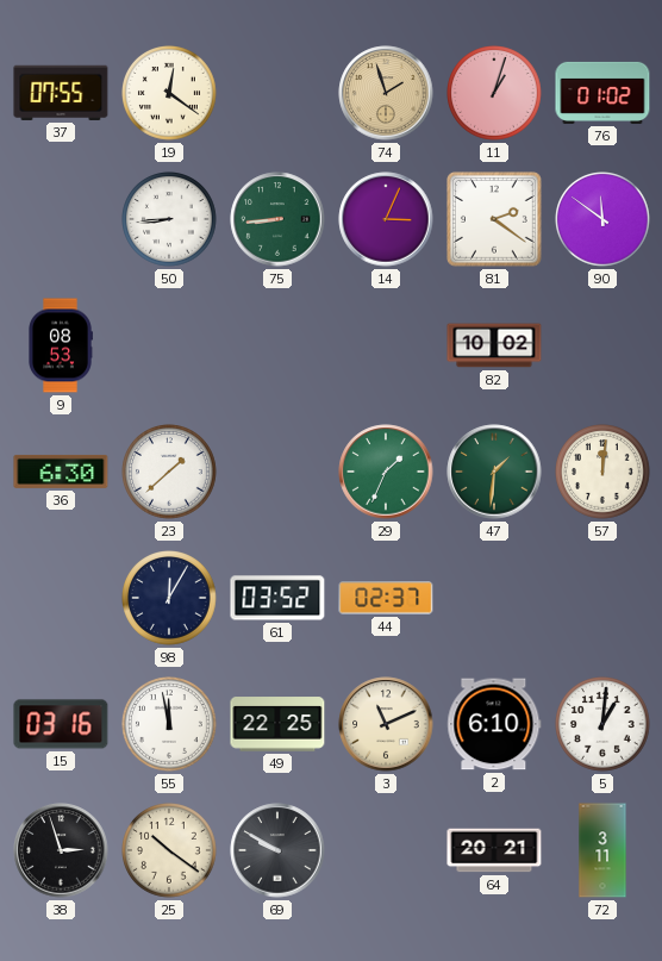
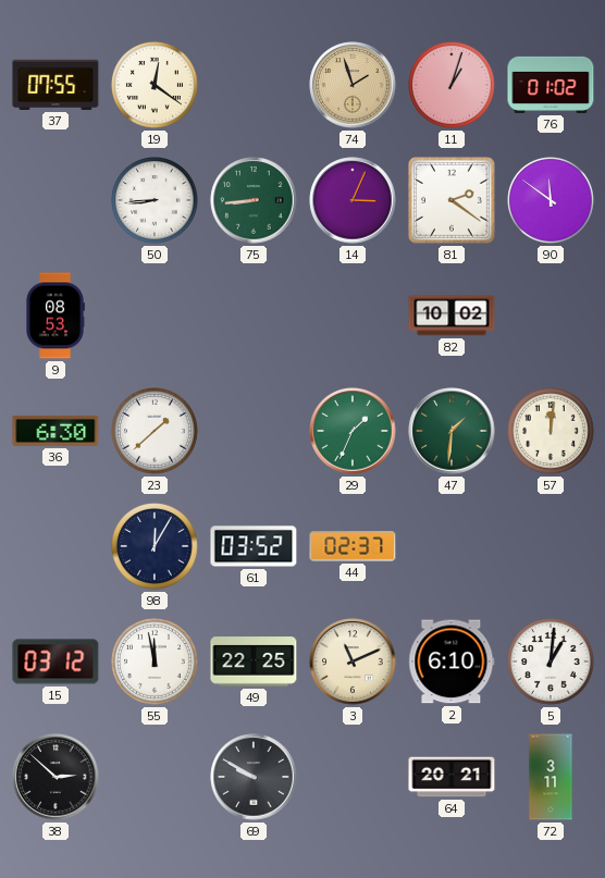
15: 03:16 -> 03:12
38: 2:57 -> 2:52
25: 10:21 -> none
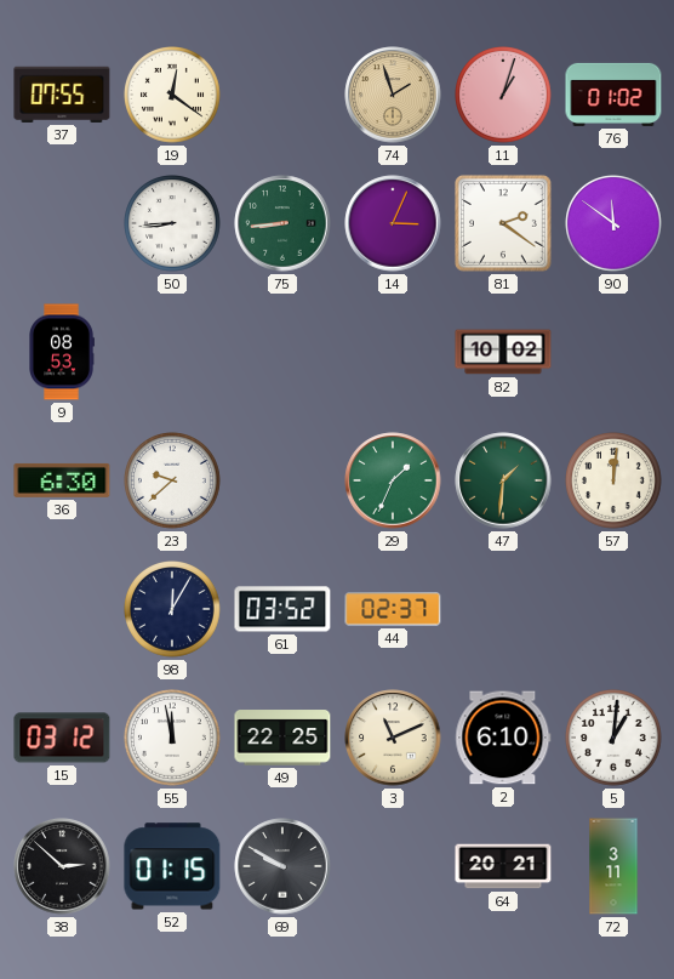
23: 1:38 -> 9:38
52: none -> 01:15
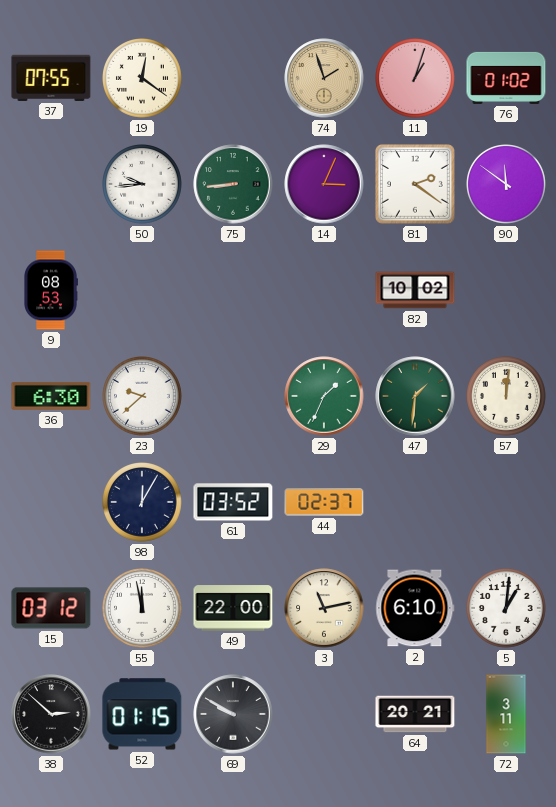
50: 8:44 -> 9:44
49: 22:25 -> 22:00
3: 11:11 -> 11:13
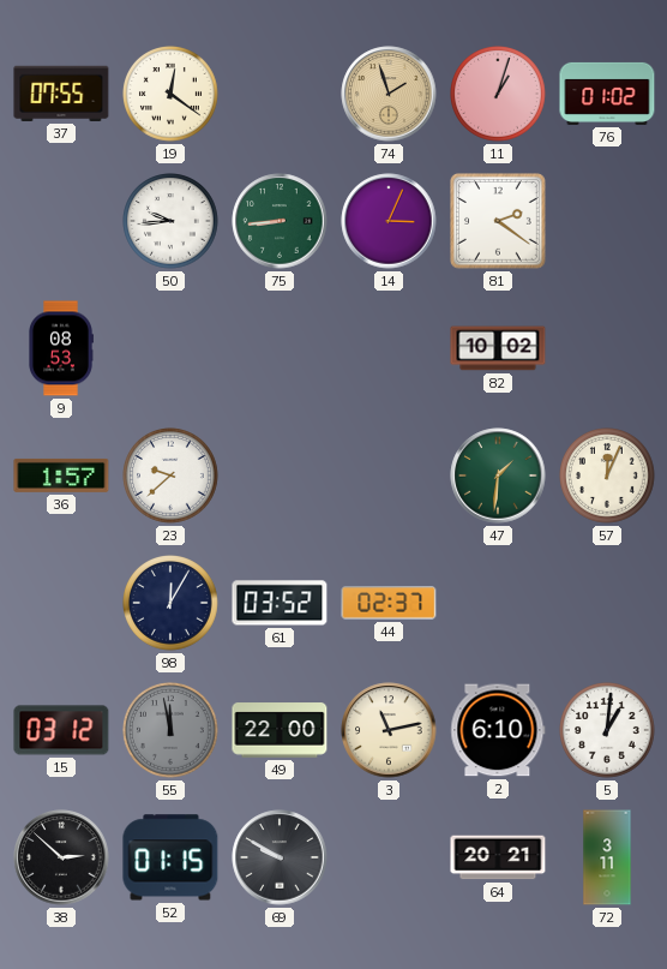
90: 11:51 -> none
36: 6:30 -> 1:57
29: 1:34 -> none
57: 12:01 -> 12:04
55 dial: white -> grey
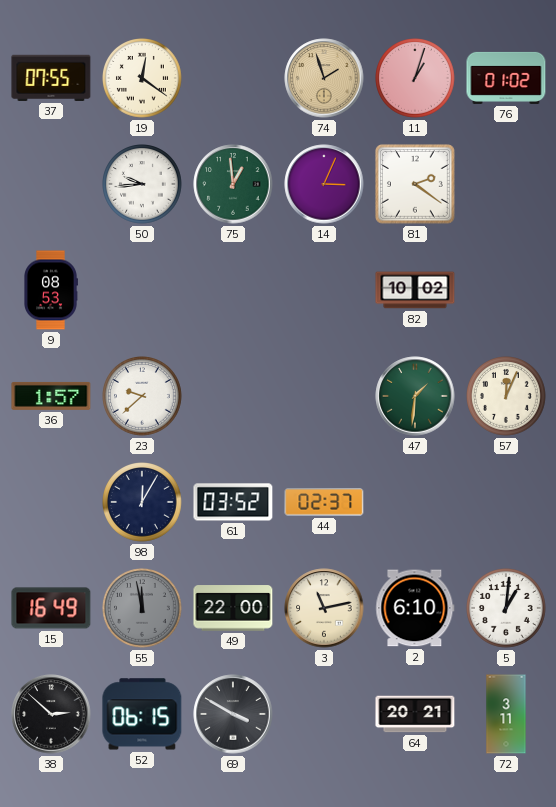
75: 8:44 -> 12:59
15: 03:12 -> 16:49
52: 01:15 -> 06:15
69: 9:50 -> 3:50
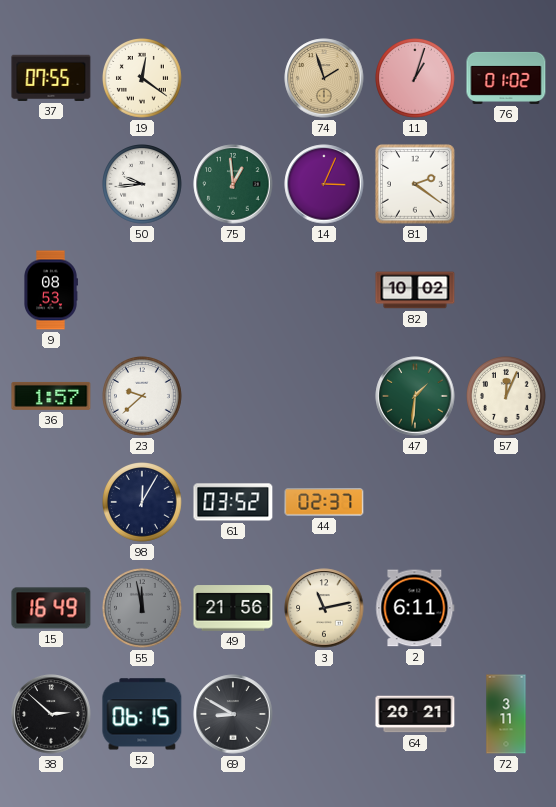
49: 22:00 -> 21:56
2: 6:10 -> 6:11
5: 1:01 -> none
69: 3:50 -> 8:50
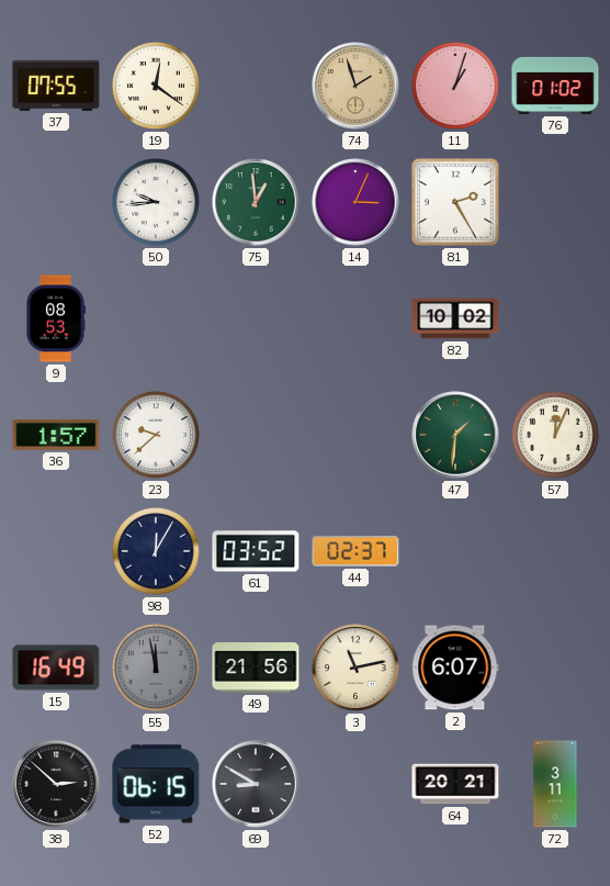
81: 2:21 -> 2:25
2: 6:11 -> 6:07
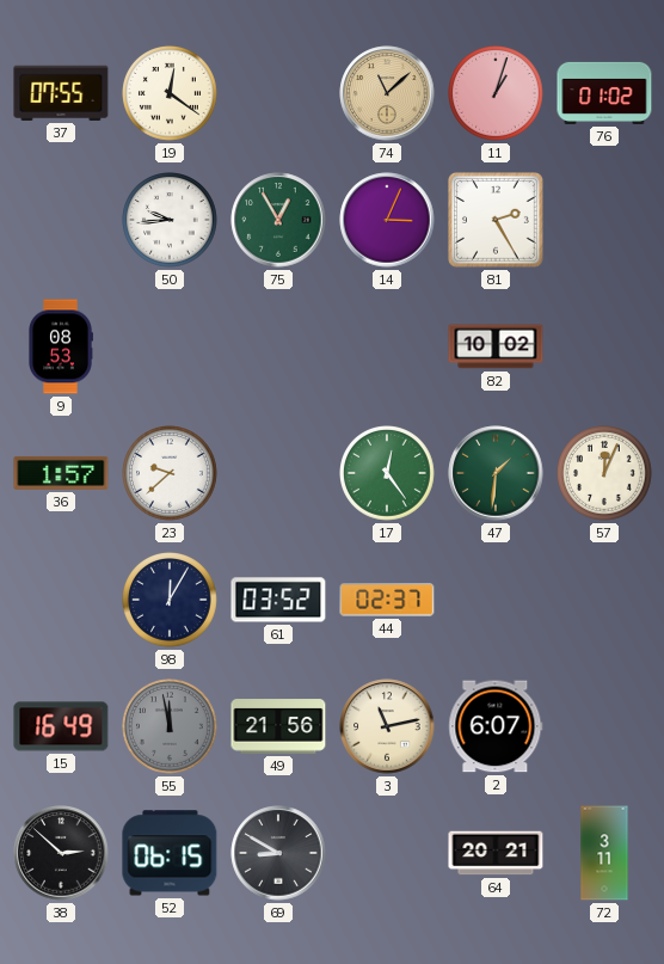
74: 1:57 -> 11:08
75: 12:59 -> 12:55
17: none -> 12:24
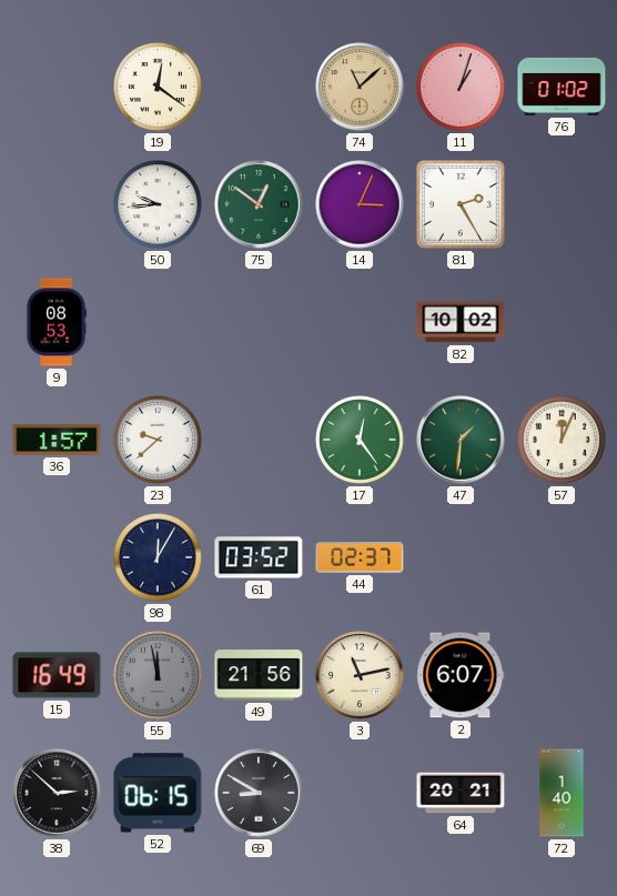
37: 07:55 -> none
75: 12:55 -> 12:51
72: 3:11 -> 1:40
